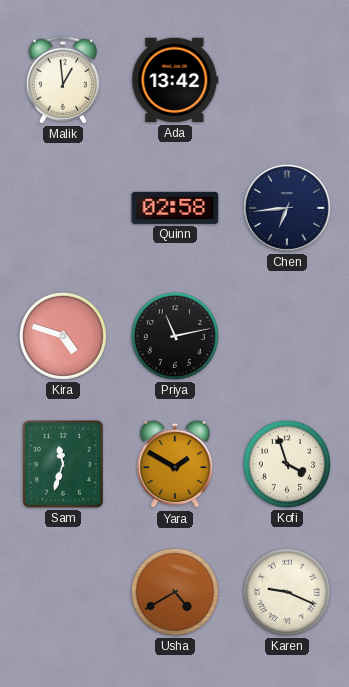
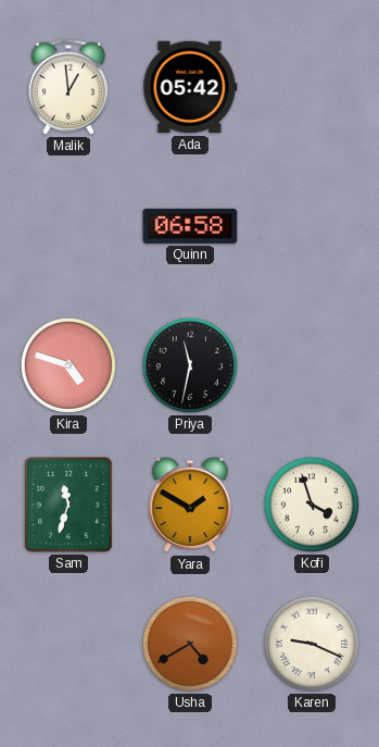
Ada: 13:42 -> 05:42
Quinn: 02:58 -> 06:58
Chen: 6:44 -> none
Priya: 11:13 -> 11:32
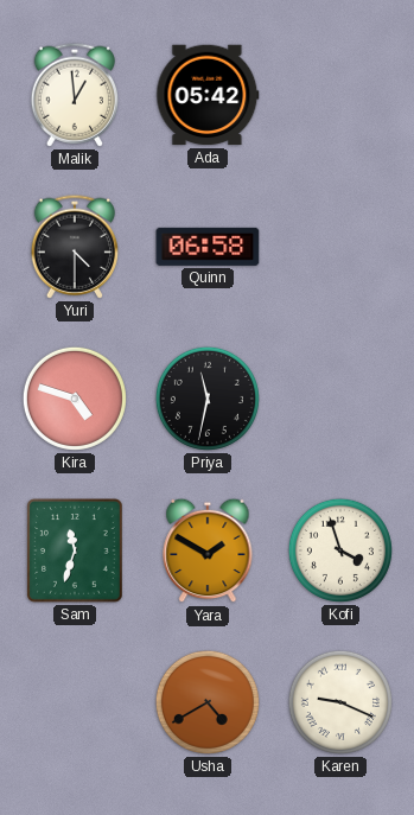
Yuri: none -> 4:30
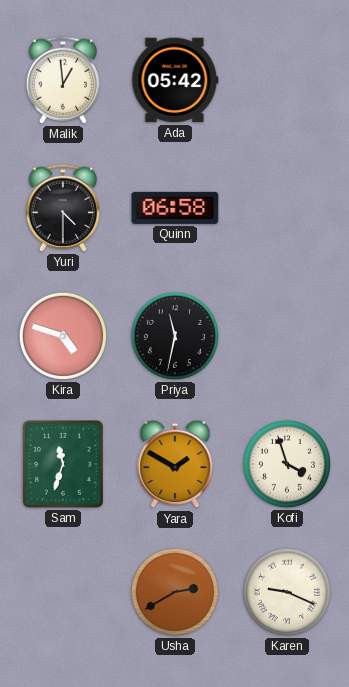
Usha: 4:40 -> 2:40
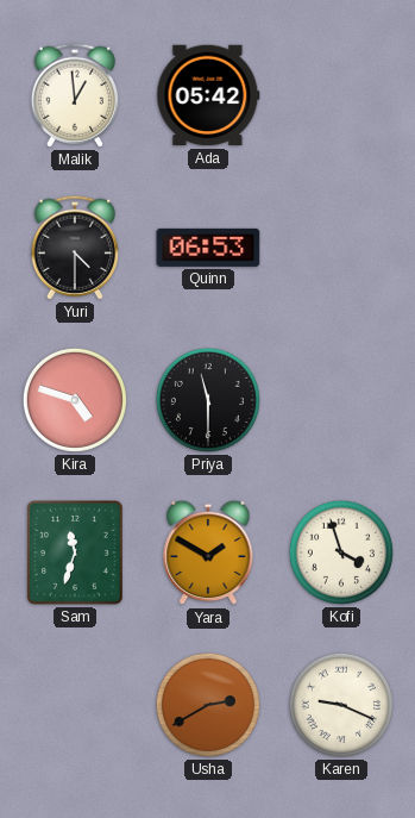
Quinn: 06:58 -> 06:53
Priya: 11:32 -> 11:30
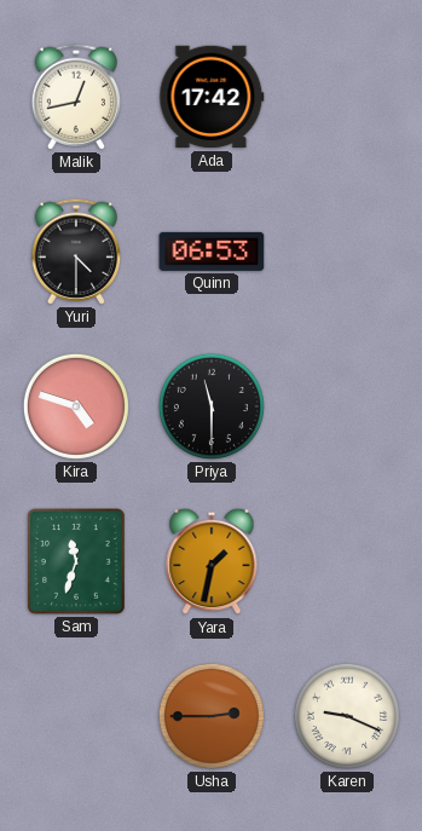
Malik: 12:59 -> 12:43
Ada: 05:42 -> 17:42
Yara: 1:50 -> 1:32
Kofi: 3:57 -> none
Usha: 2:40 -> 2:45
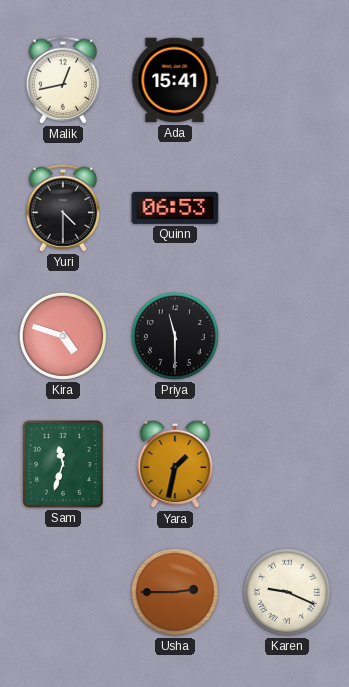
Ada: 17:42 -> 15:41
